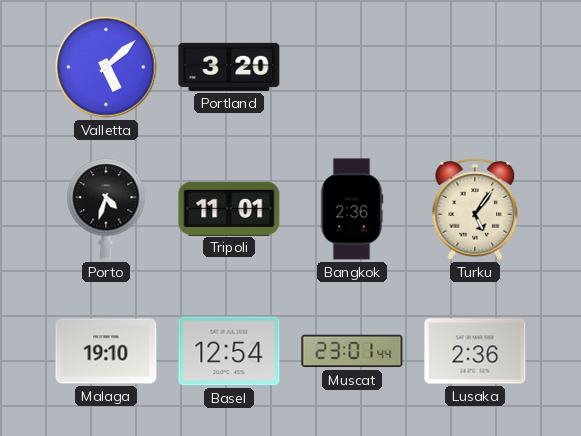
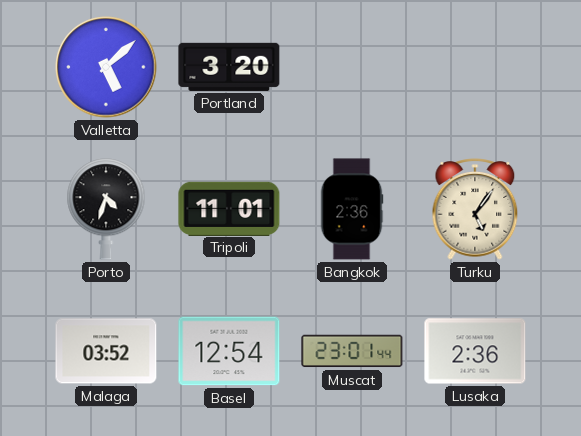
Malaga: 19:10 -> 03:52
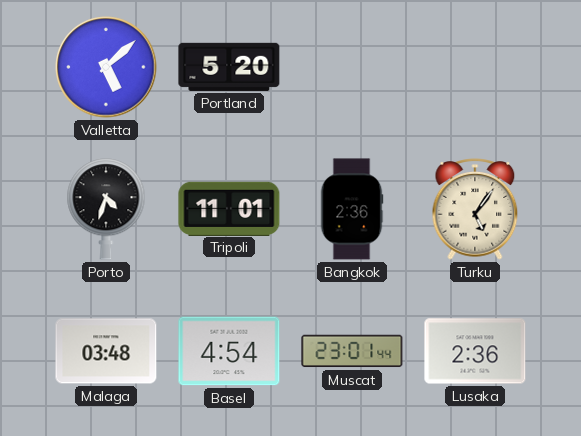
Portland: 3:20 -> 5:20
Malaga: 03:52 -> 03:48
Basel: 12:54 -> 4:54
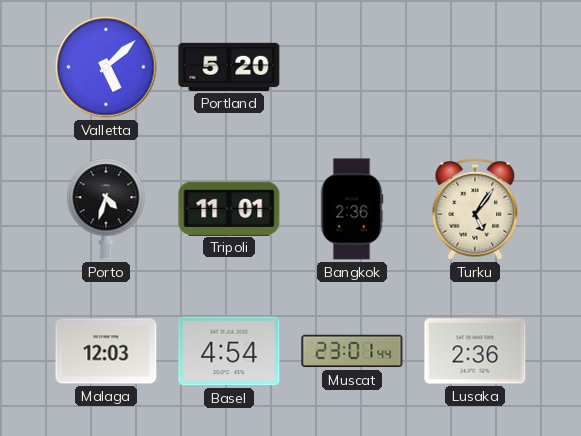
Malaga: 03:48 -> 12:03
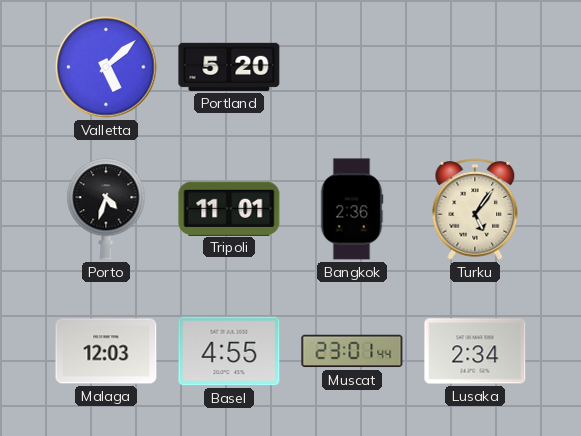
Basel: 4:54 -> 4:55
Lusaka: 2:36 -> 2:34
